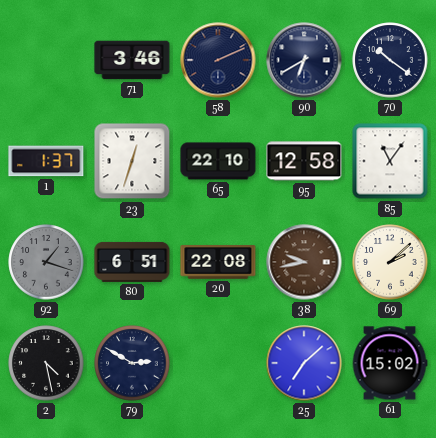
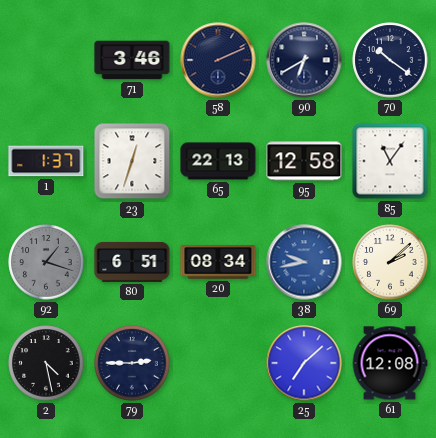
65: 22:10 -> 22:13
20: 22:08 -> 08:34
38 dial: brown -> blue
79: 2:50 -> 2:45
61: 15:02 -> 12:08
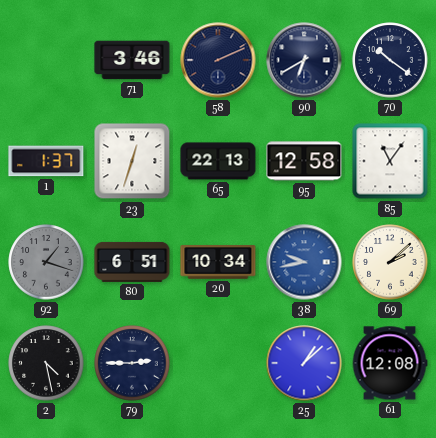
20: 08:34 -> 10:34
25: 7:08 -> 1:08
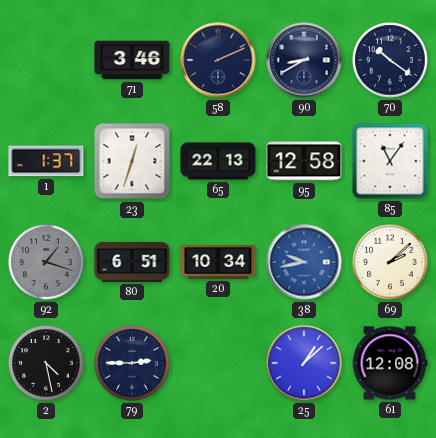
90: 6:40 -> 8:40
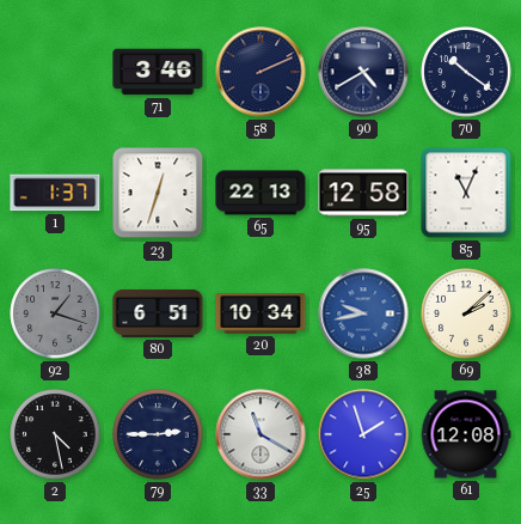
90: 8:40 -> 4:40
85: 11:06 -> 11:04
33: none -> 11:20
25: 1:08 -> 1:57
